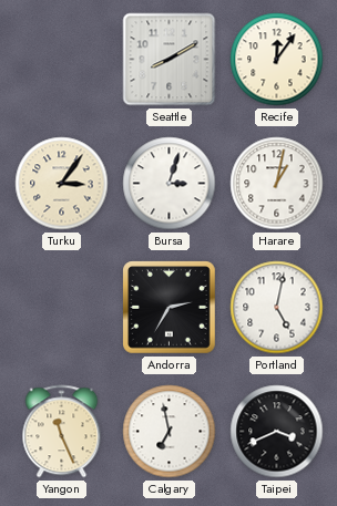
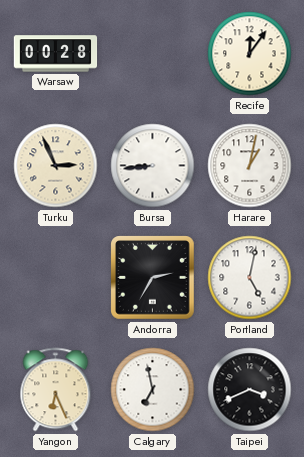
Warsaw: none -> 00:28
Seattle: 8:10 -> none
Turku: 3:06 -> 2:56
Bursa: 3:03 -> 8:44
Yangon: 11:26 -> 6:26
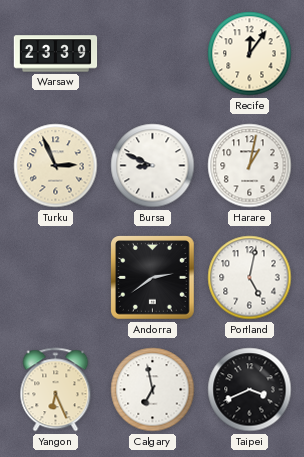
Warsaw: 00:28 -> 23:39
Bursa: 8:44 -> 8:49
Andorra: 2:35 -> 2:39
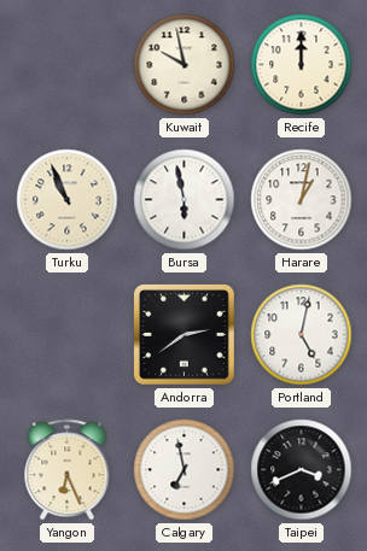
Warsaw: 23:39 -> none
Kuwait: none -> 9:58
Recife: 12:06 -> 12:00
Turku: 2:56 -> 10:56
Bursa: 8:49 -> 5:58
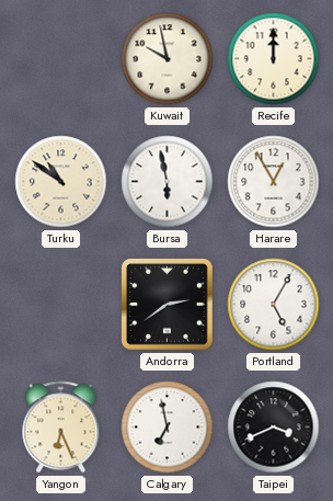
Turku: 10:56 -> 10:51
Harare: 1:02 -> 12:55
Portland: 5:02 -> 5:05
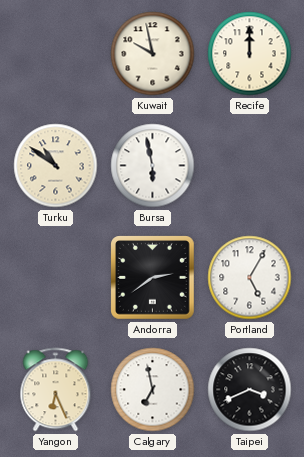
Harare: 12:55 -> none
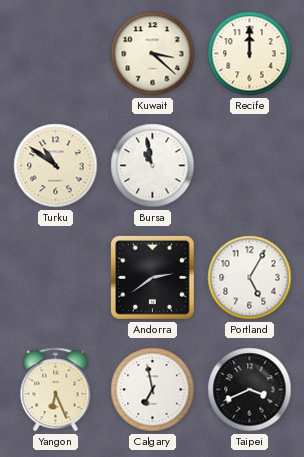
Kuwait: 9:58 -> 3:22
Bursa: 5:58 -> 10:58
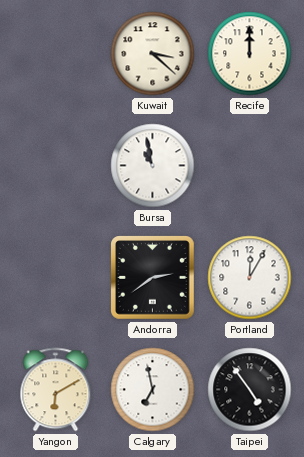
Turku: 10:51 -> none
Portland: 5:05 -> 12:05
Yangon: 6:26 -> 6:10
Taipei: 3:41 -> 4:54
